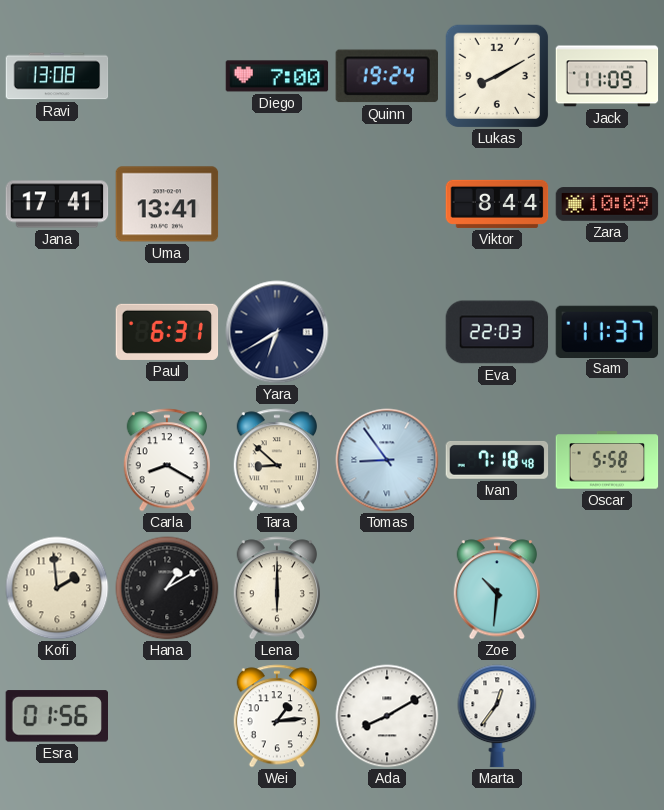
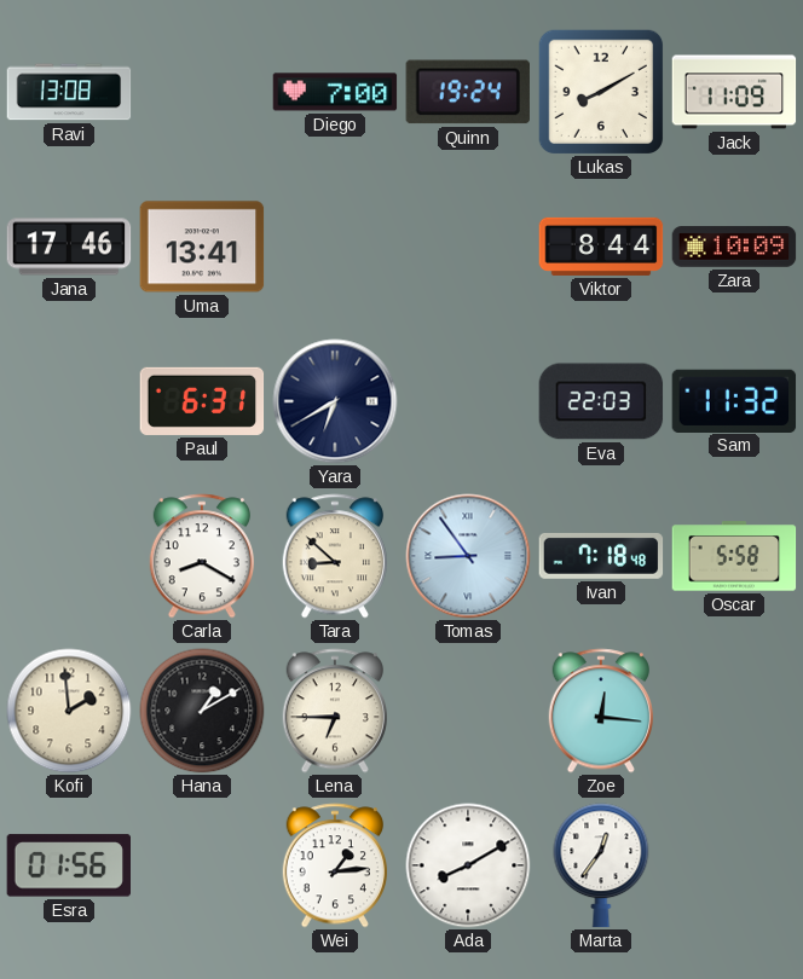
Jana: 17:41 -> 17:46
Sam: 11:37 -> 11:32
Lena: 6:00 -> 6:45
Zoe: 10:31 -> 12:16
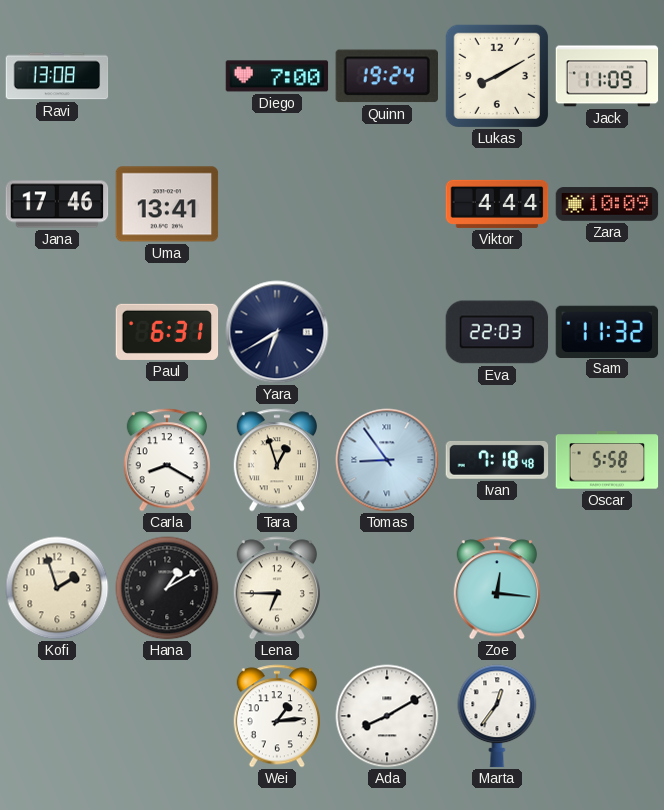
Viktor: 8:44 -> 4:44
Tara: 8:52 -> 12:57
Kofi: 1:59 -> 1:57
Esra: 01:56 -> none
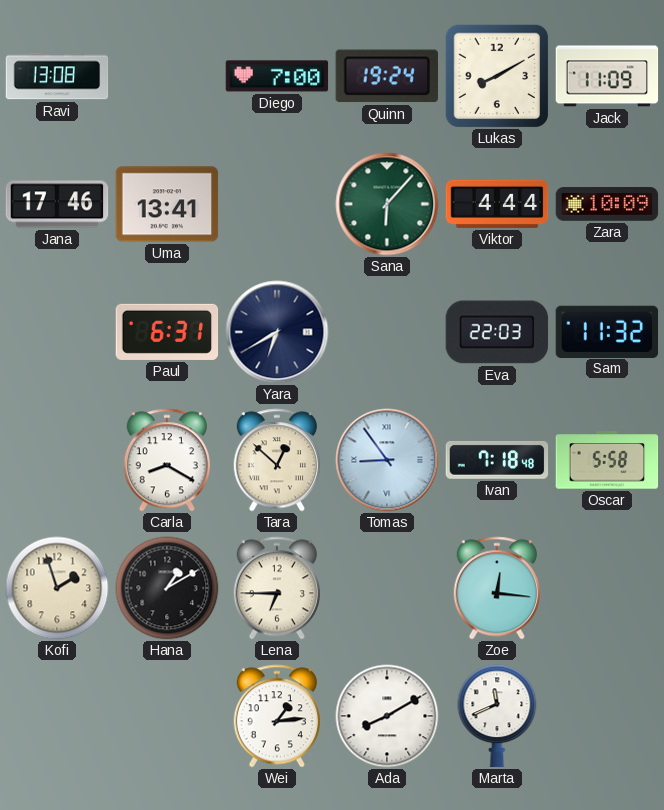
Sana: none -> 6:07
Tara: 12:57 -> 12:52
Marta: 12:36 -> 11:41
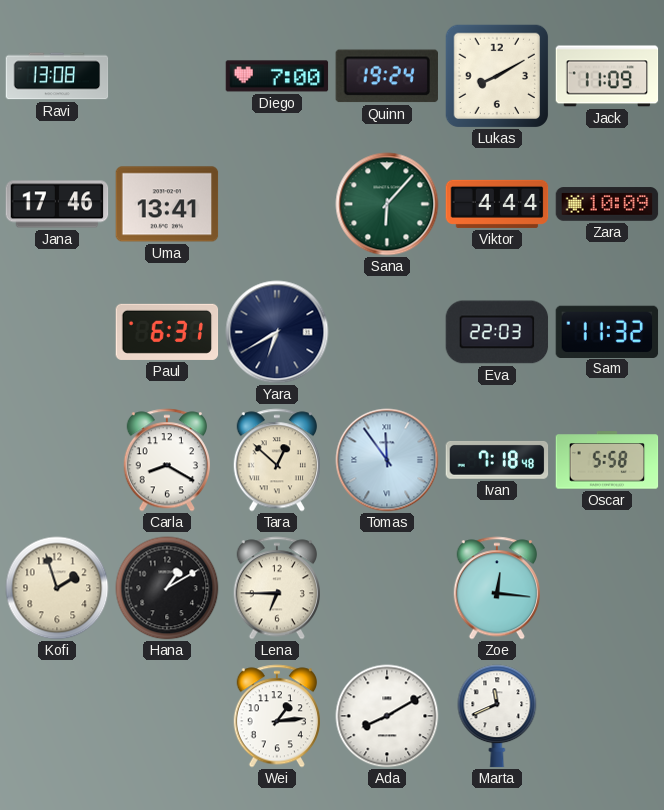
Tomas: 8:54 -> 11:54
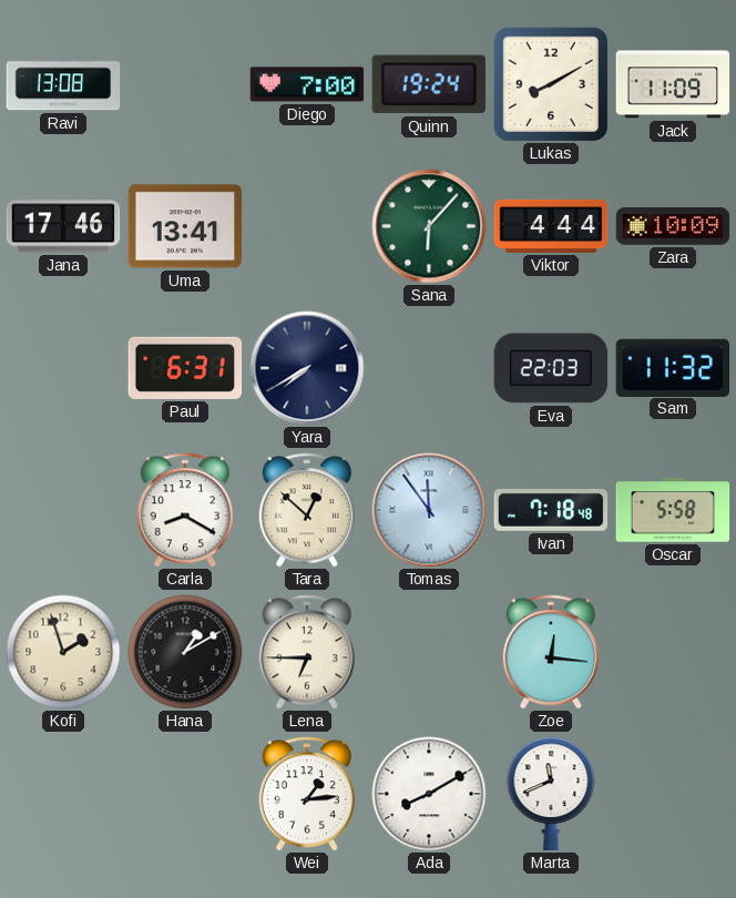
Yara: 6:40 -> 7:40
